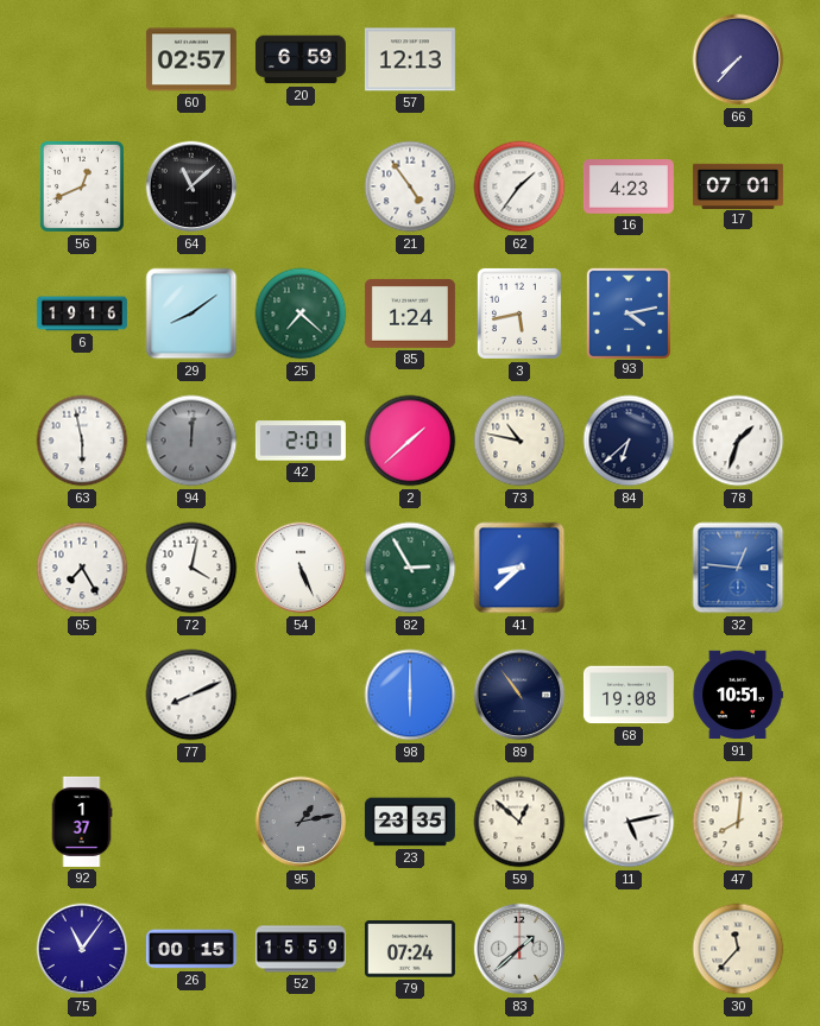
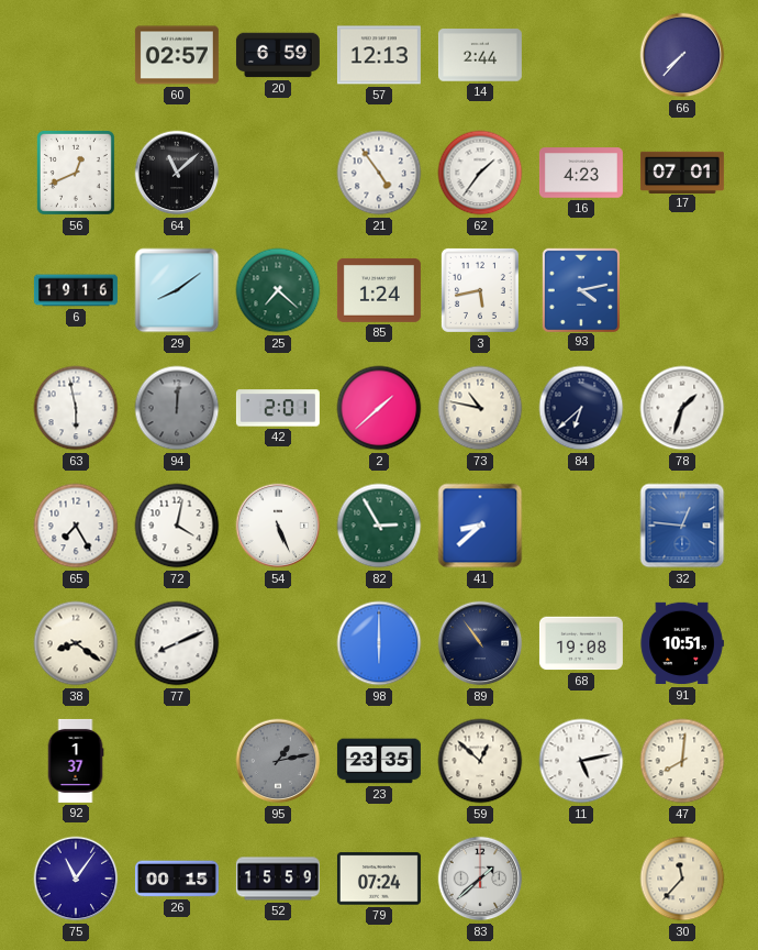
14: none -> 2:44
38: none -> 8:21
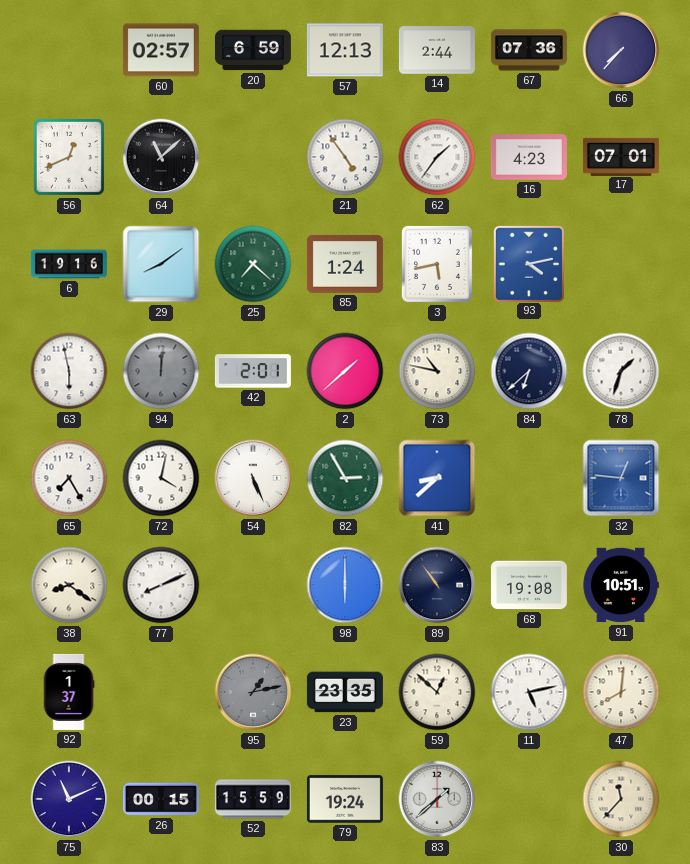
67: none -> 07:36
75: 11:06 -> 11:11
79: 07:24 -> 19:24
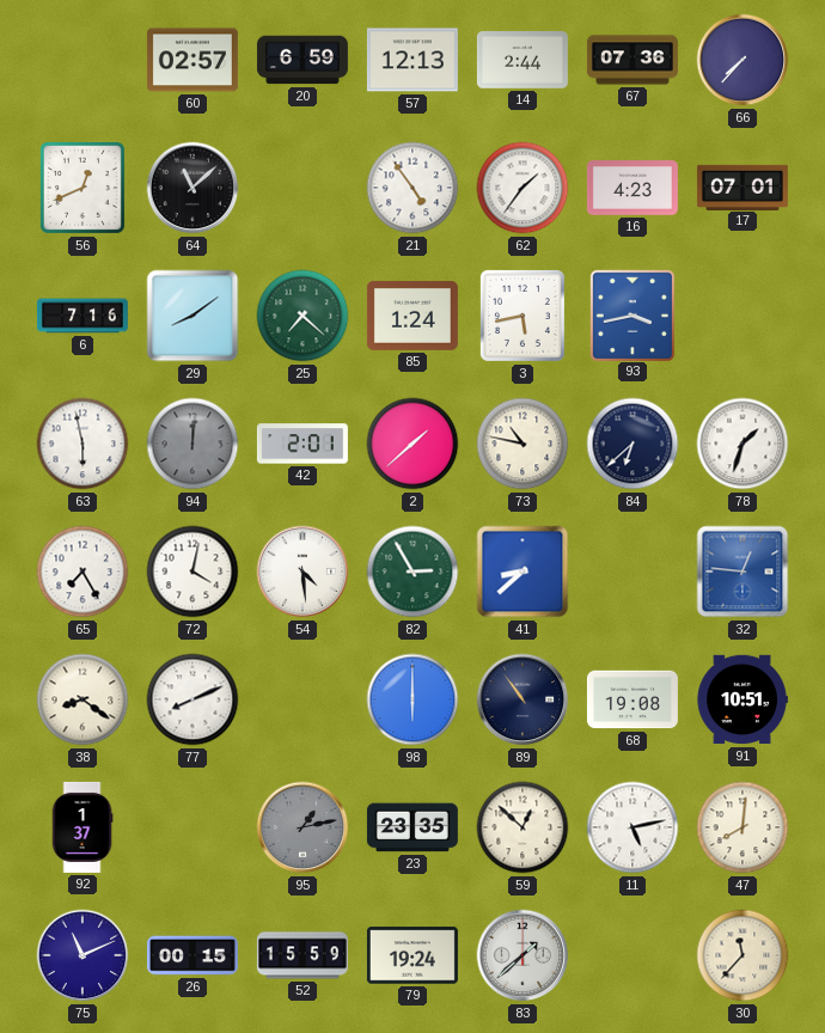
6: 19:16 -> 7:16
93: 4:13 -> 3:43
54: 5:26 -> 4:29
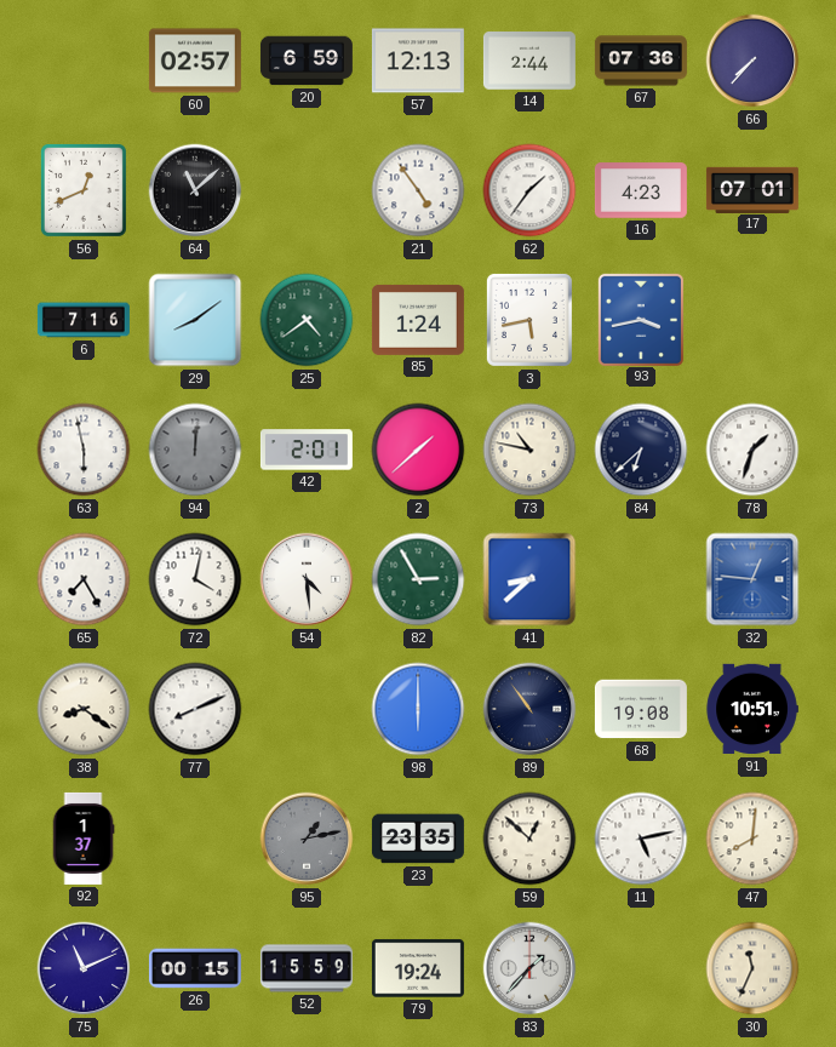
25: 7:22 -> 4:39
83: 1:38 -> 1:37
30: 11:37 -> 11:34
